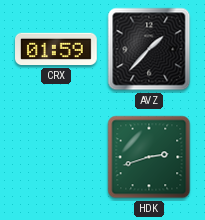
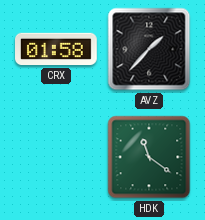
CRX: 01:59 -> 01:58
HDK: 2:42 -> 11:21
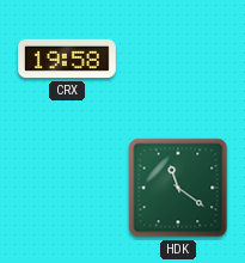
CRX: 01:58 -> 19:58
AVZ: 1:37 -> none
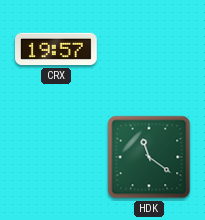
CRX: 19:58 -> 19:57
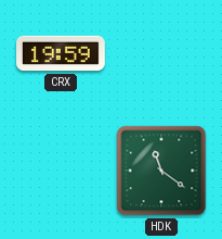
CRX: 19:57 -> 19:59
